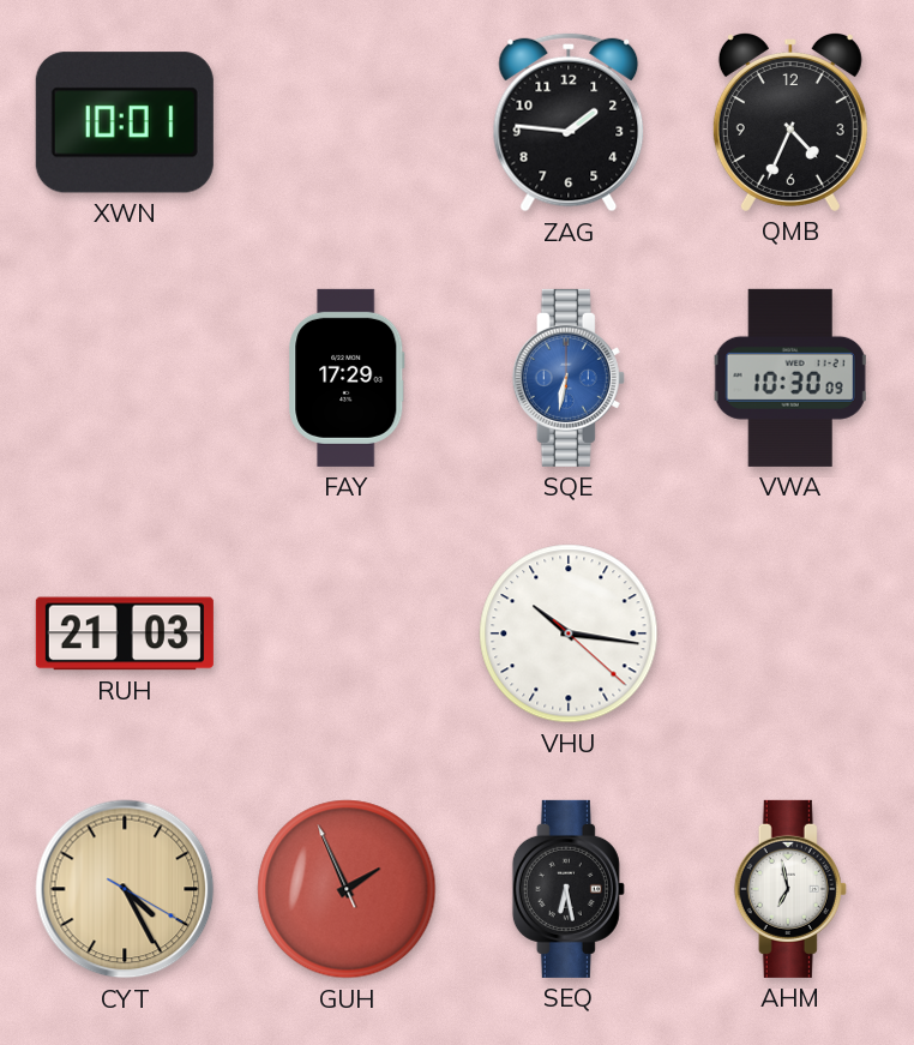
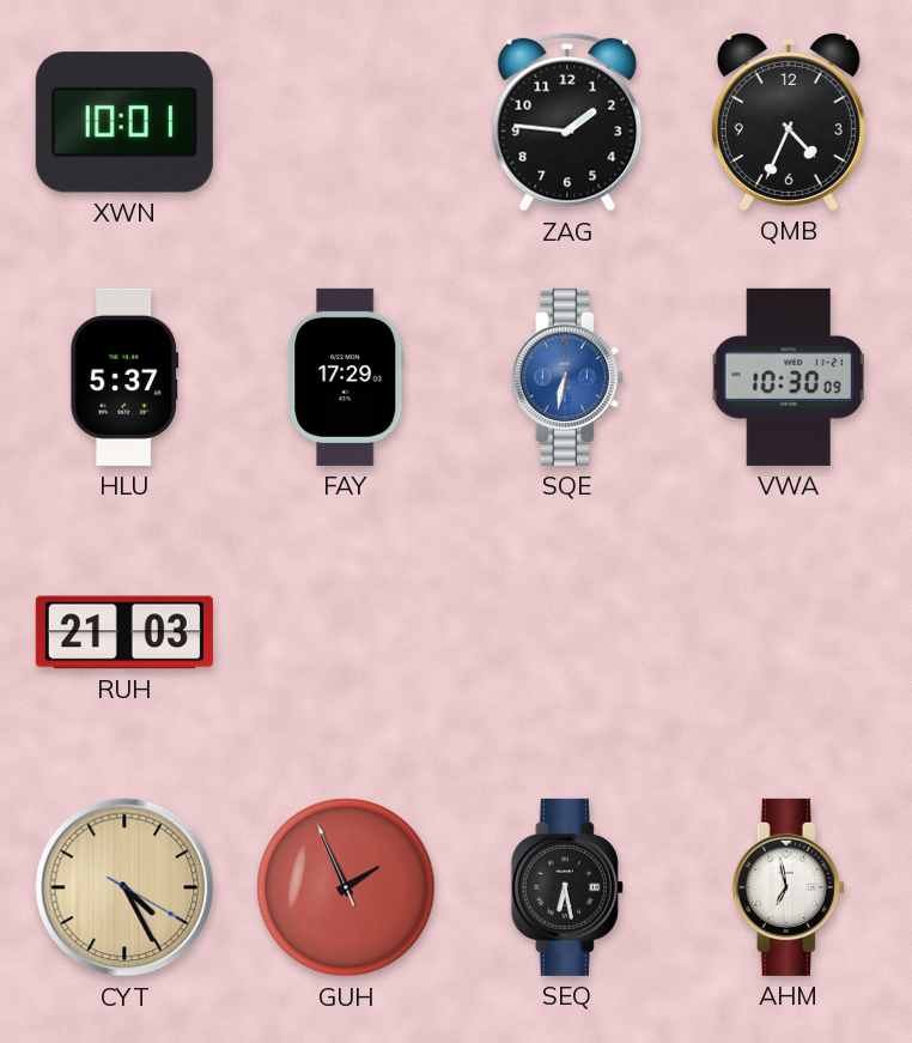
HLU: none -> 5:37
VHU: 10:16 -> none
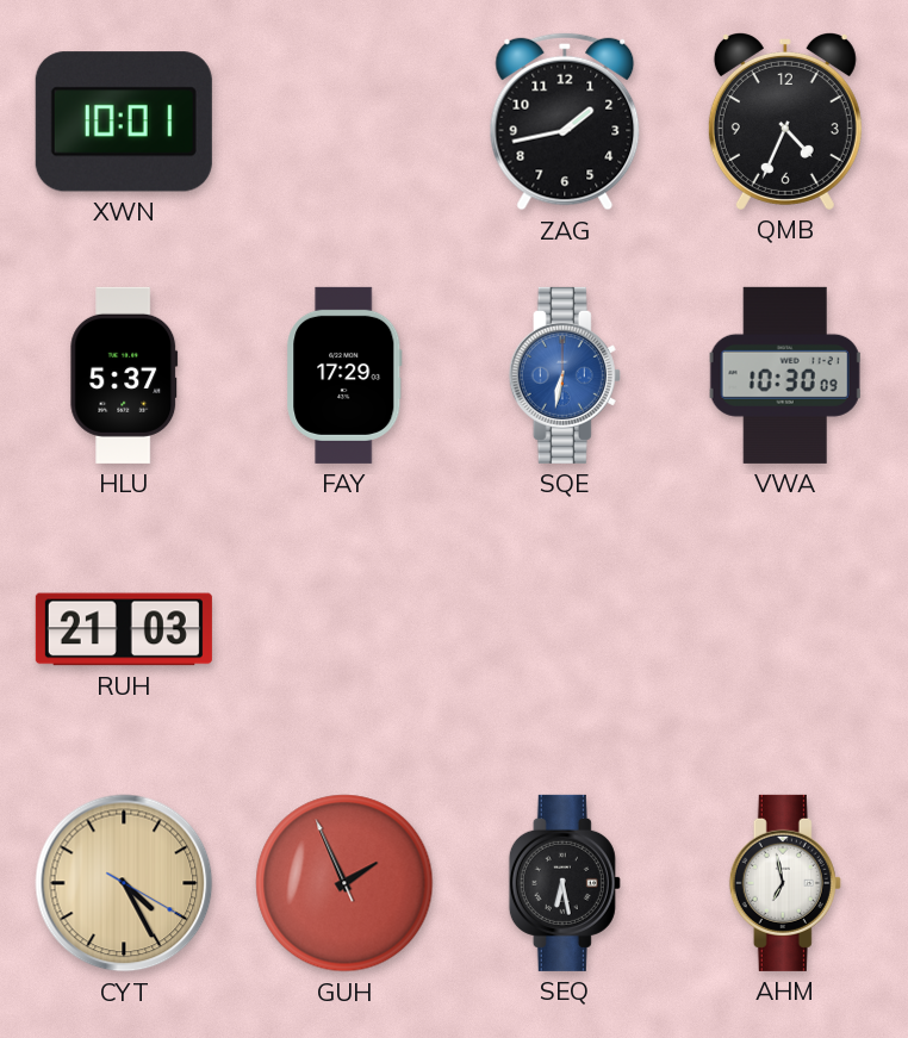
ZAG: 1:46 -> 1:43
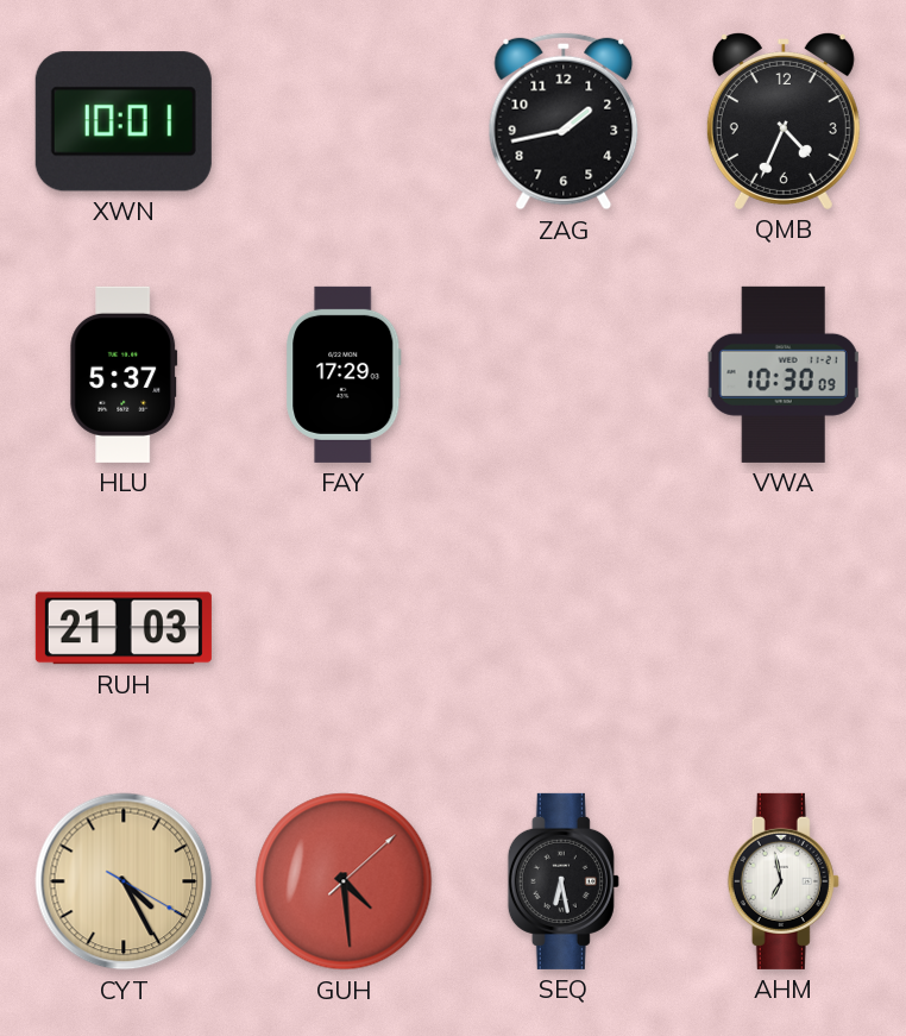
SQE: 6:32 -> none
GUH: 1:55 -> 4:29
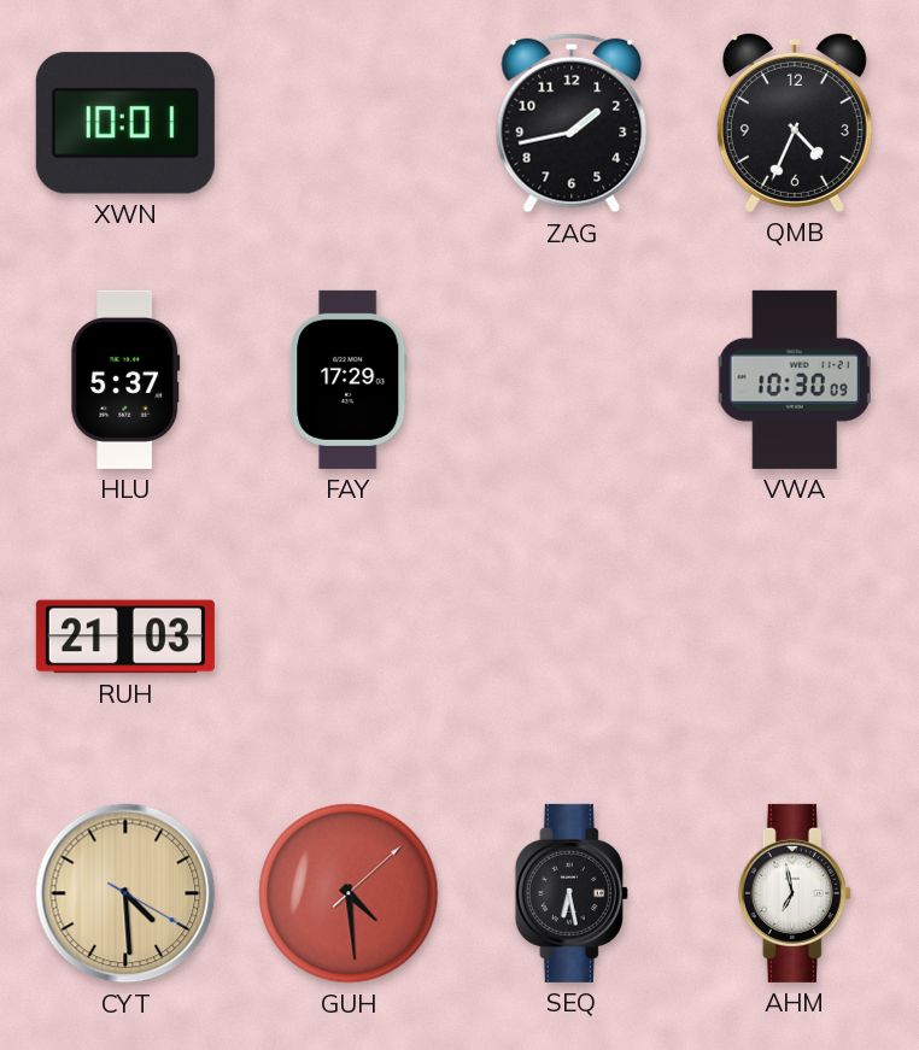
CYT: 4:25 -> 4:29
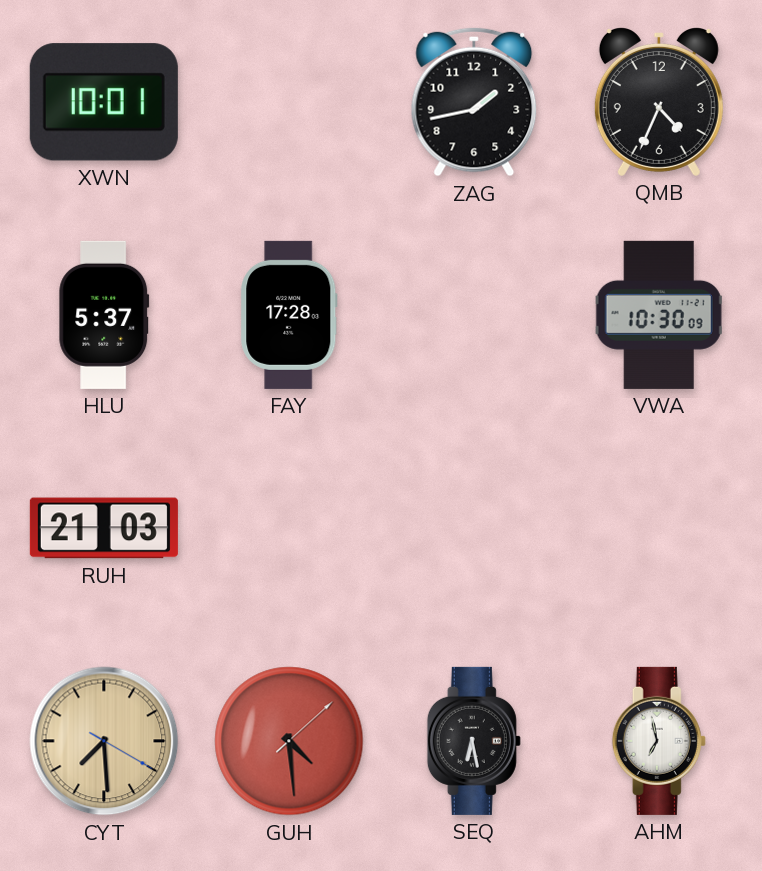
FAY: 17:29 -> 17:28
CYT: 4:29 -> 7:29
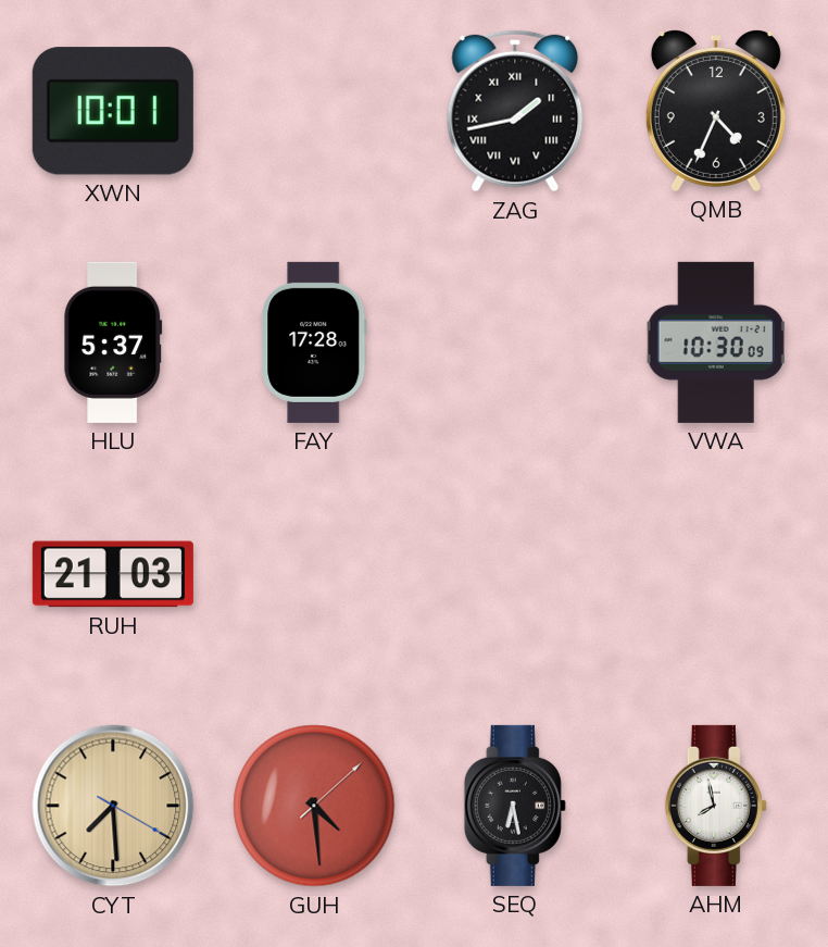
ZAG numerals: Arabic -> Roman
AHM: 6:58 -> 7:58
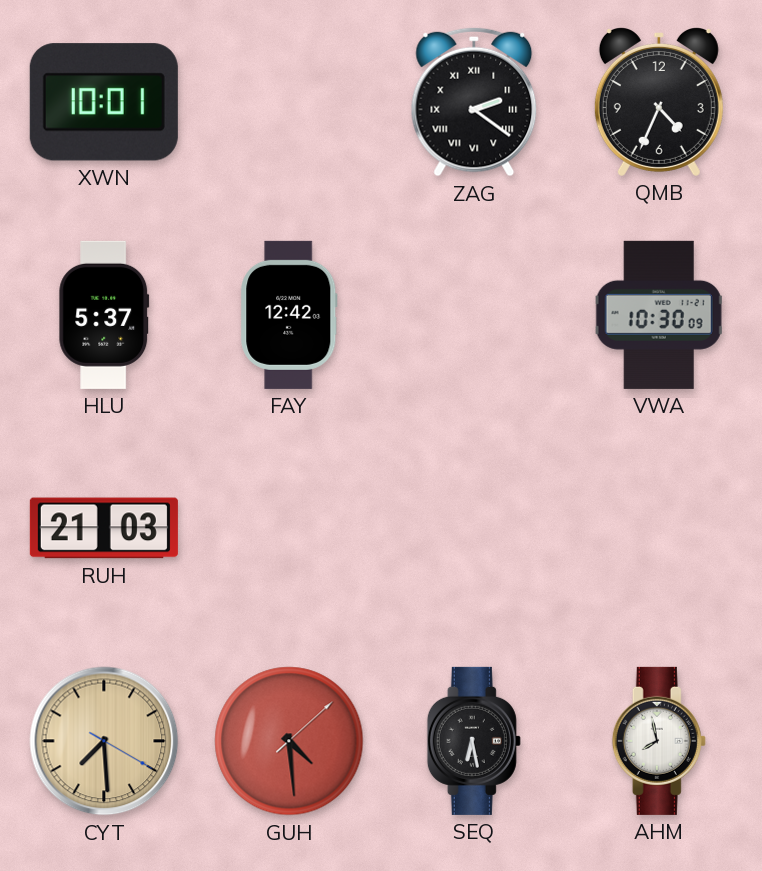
ZAG: 1:43 -> 2:21
FAY: 17:28 -> 12:42
